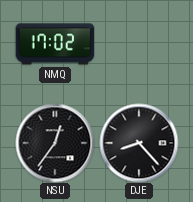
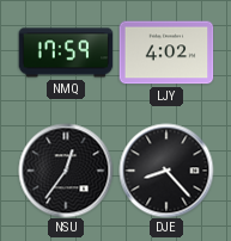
NMQ: 17:02 -> 17:59
LJY: none -> 4:02
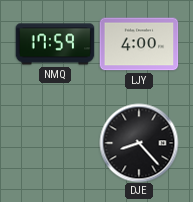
LJY: 4:02 -> 4:00
NSU: 12:36 -> none
